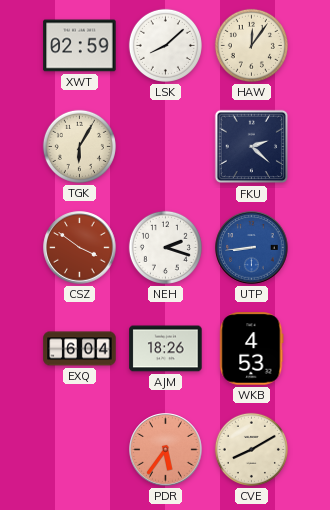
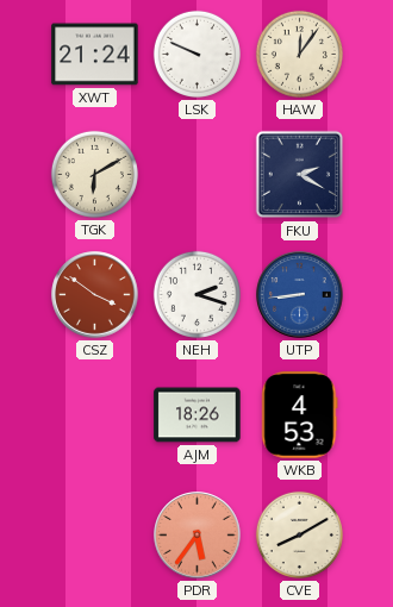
XWT: 02:59 -> 21:24
LSK: 8:08 -> 9:49
TGK: 6:05 -> 6:10
FKU: 2:22 -> 2:20
EXQ: 6:04 -> none
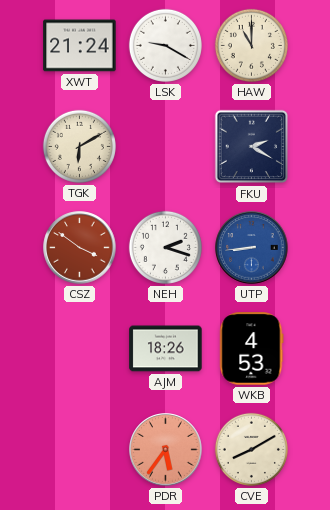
LSK: 9:49 -> 9:20
HAW: 12:06 -> 11:00
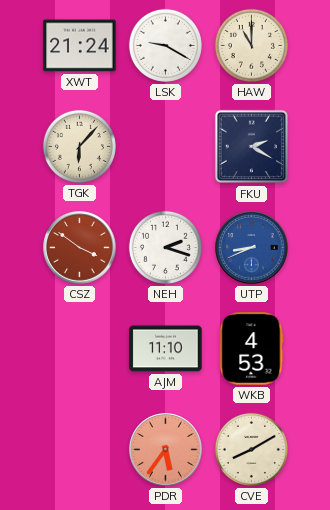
TGK: 6:10 -> 6:07
UTP: 8:44 -> 8:41
AJM: 18:26 -> 11:10
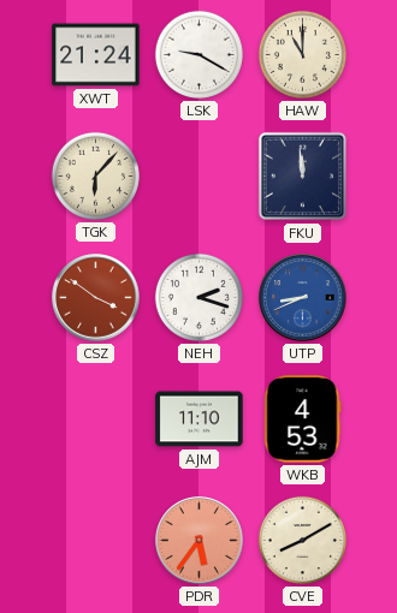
FKU: 2:20 -> 11:59
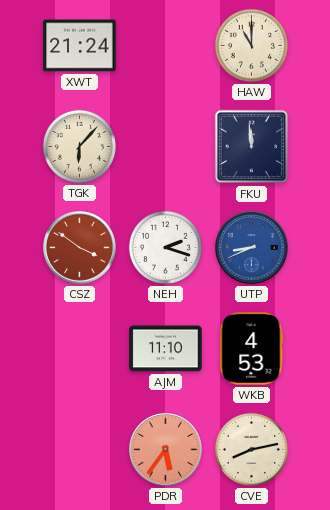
LSK: 9:20 -> none
CVE: 8:10 -> 8:13
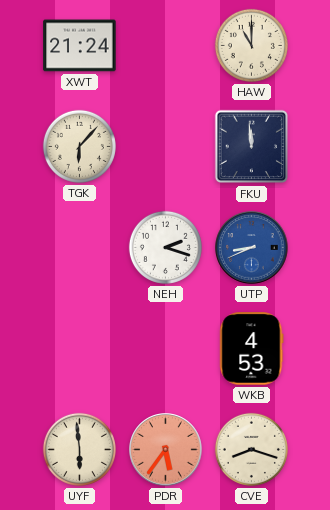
CSZ: 3:51 -> none
AJM: 11:10 -> none
UYF: none -> 5:59
CVE: 8:13 -> 8:18
